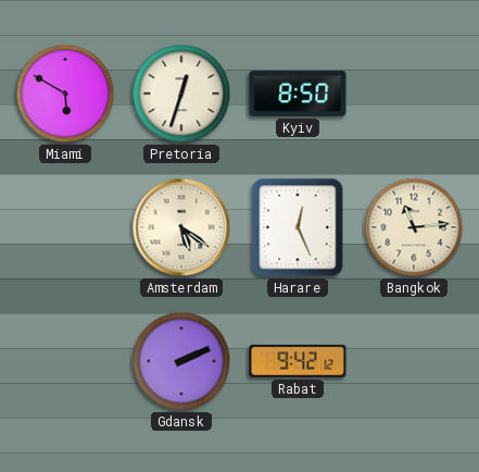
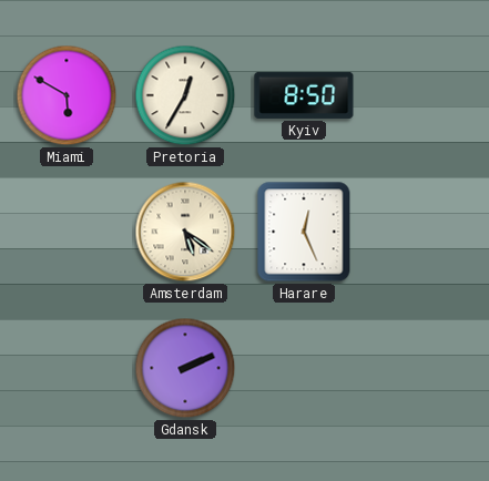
Pretoria: 12:33 -> 12:35
Bangkok: 11:14 -> none
Rabat: 9:42 -> none
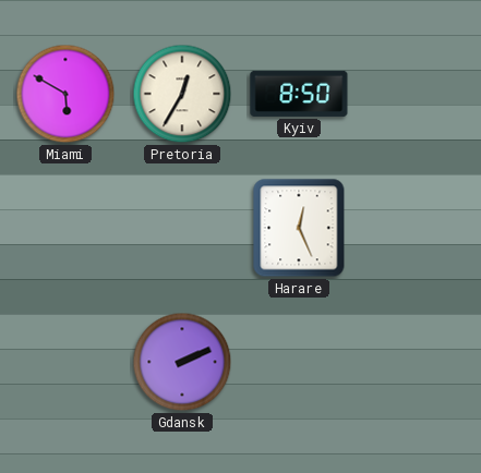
Amsterdam: 5:21 -> none
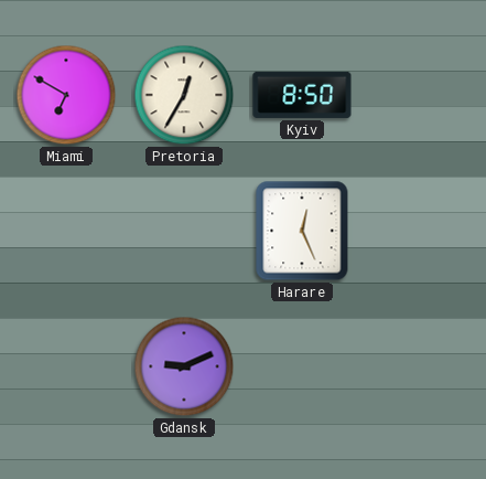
Miami: 5:50 -> 6:50
Gdansk: 2:11 -> 9:11
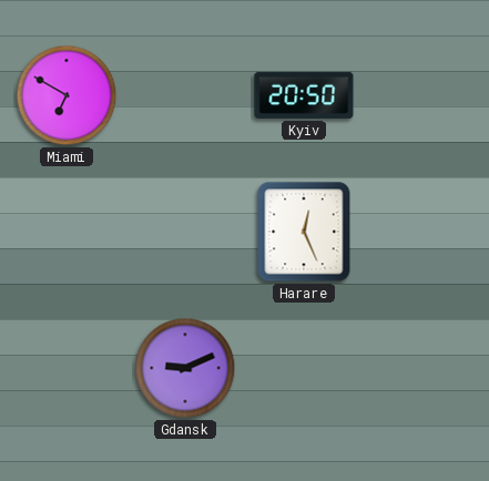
Pretoria: 12:35 -> none
Kyiv: 8:50 -> 20:50
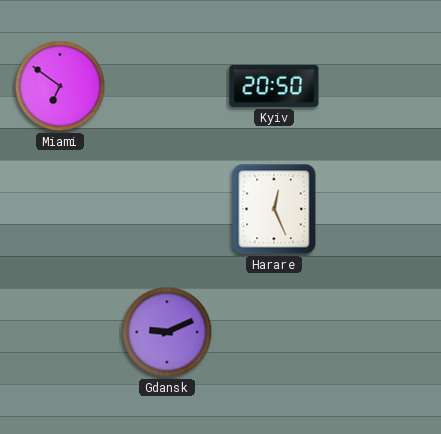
Miami: 6:50 -> 6:51
